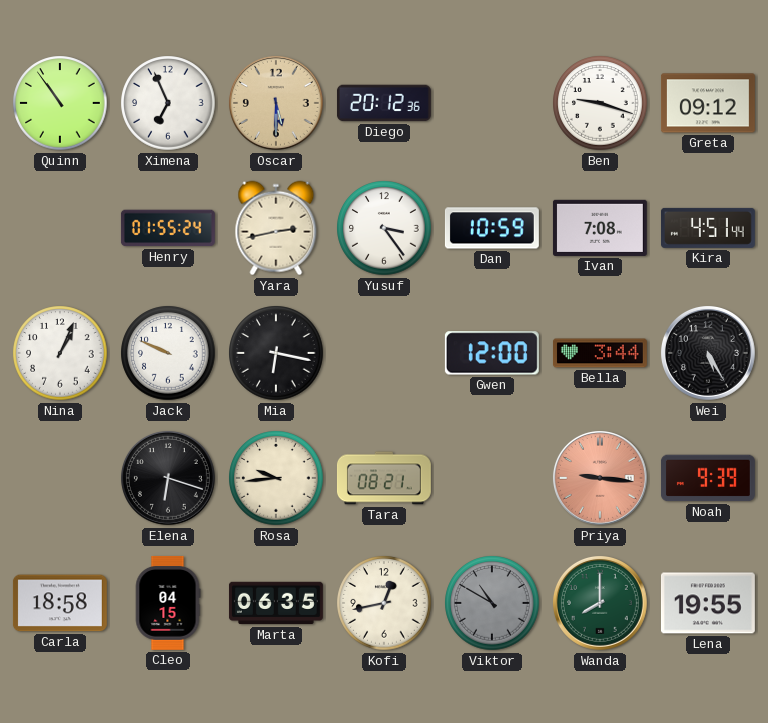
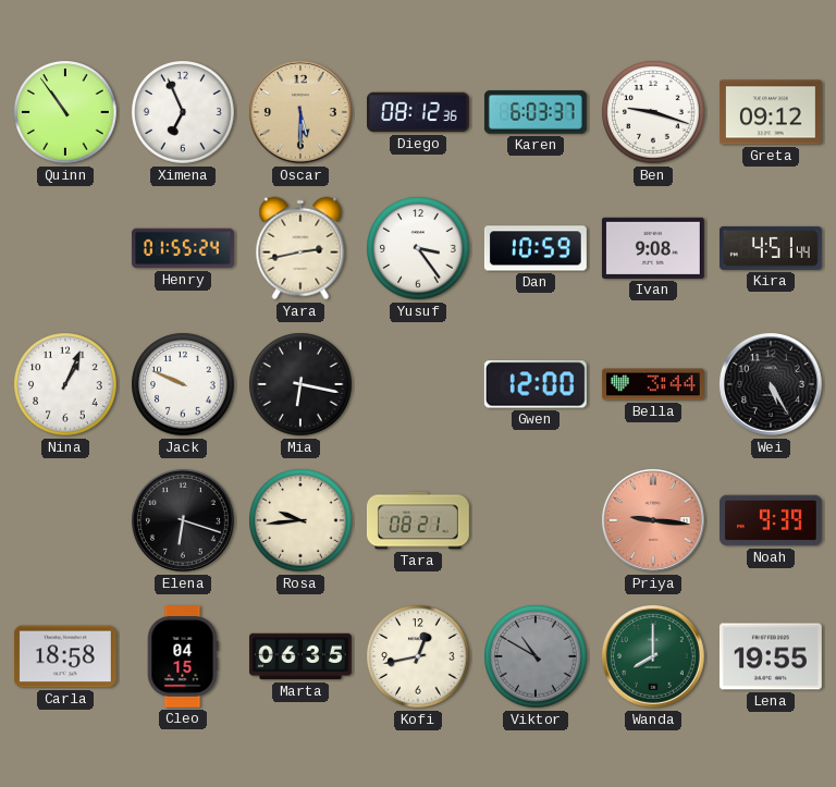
Diego: 20:12 -> 08:12
Karen: none -> 6:03
Ivan: 7:08 -> 9:08
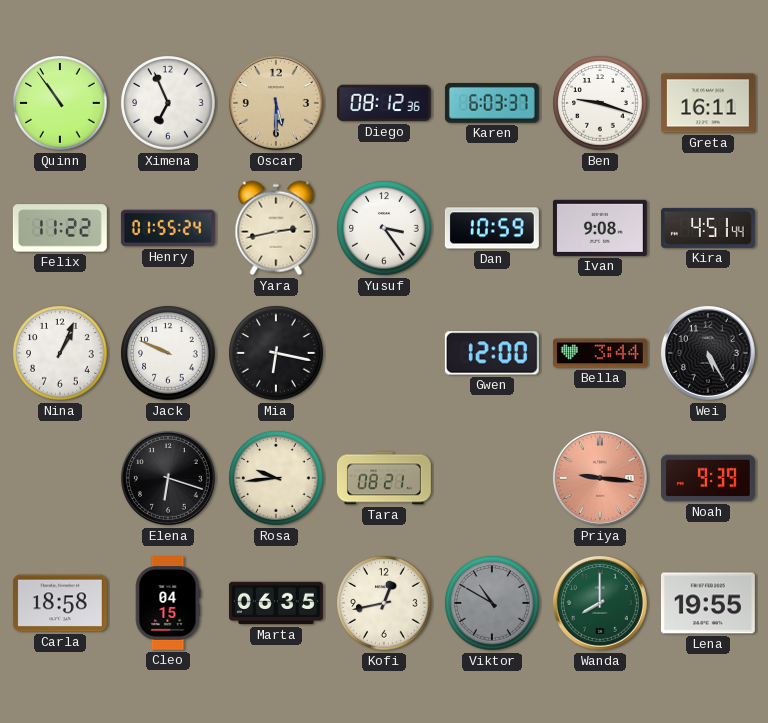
Greta: 09:12 -> 16:11
Felix: none -> 11:22
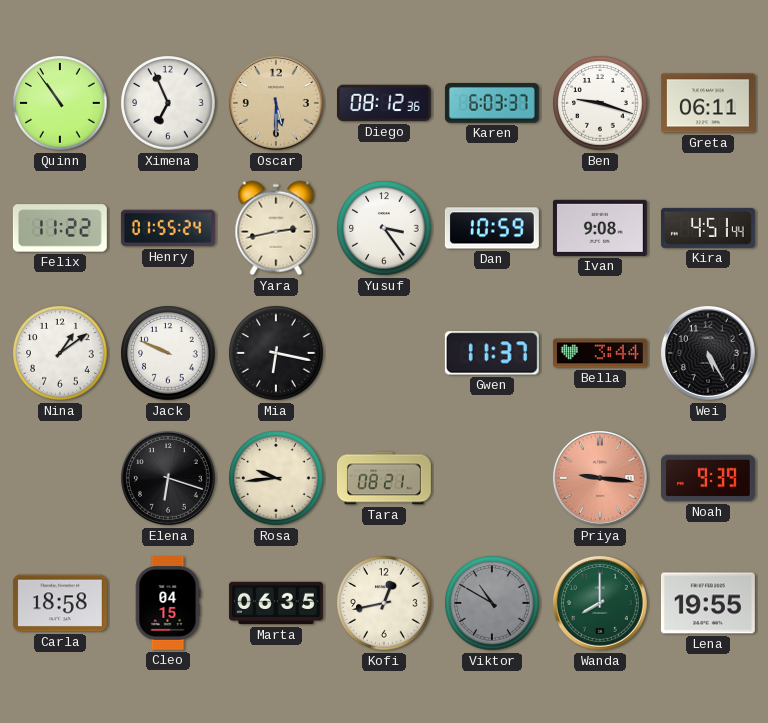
Greta: 16:11 -> 06:11
Nina: 1:04 -> 1:09
Gwen: 12:00 -> 11:37
